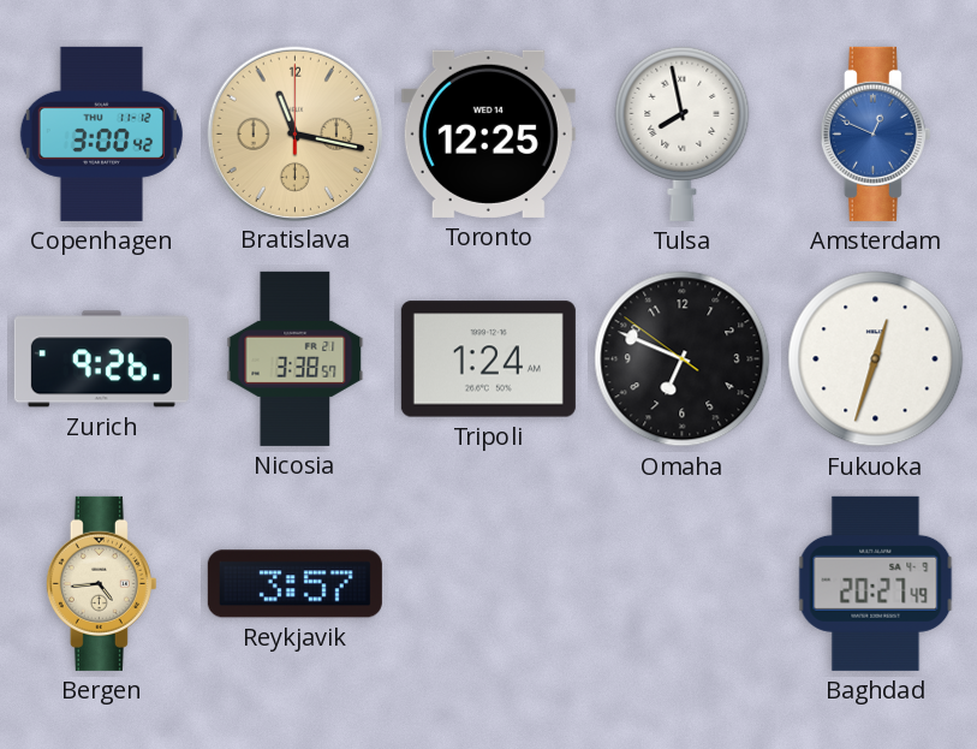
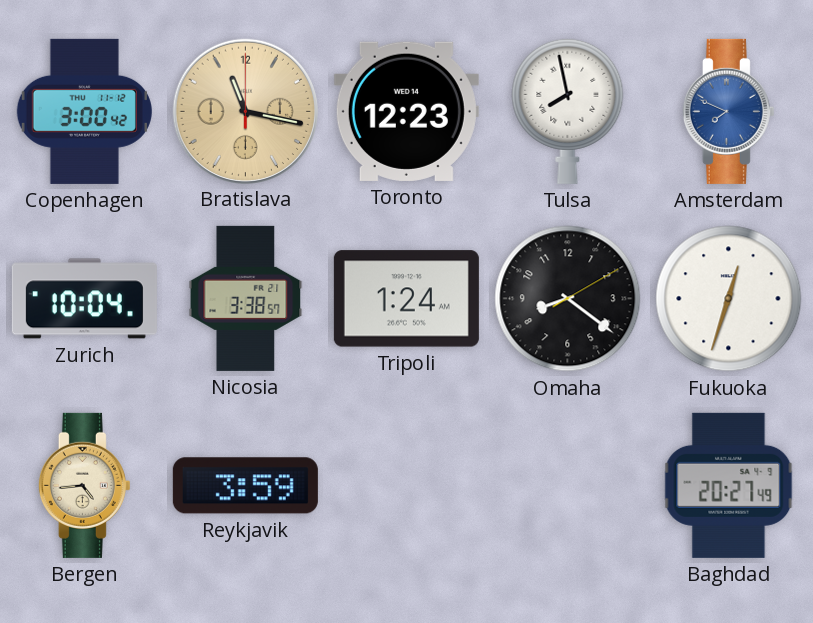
Toronto: 12:25 -> 12:23
Amsterdam: 12:49 -> 7:49
Zurich: 9:26 -> 10:04
Omaha: 6:48 -> 8:21
Reykjavik: 3:57 -> 3:59
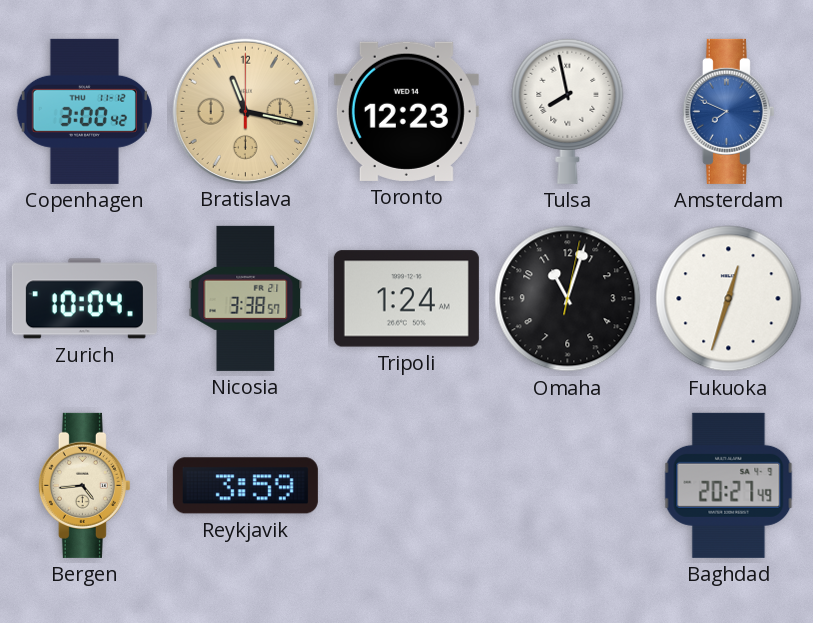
Omaha: 8:21 -> 11:03
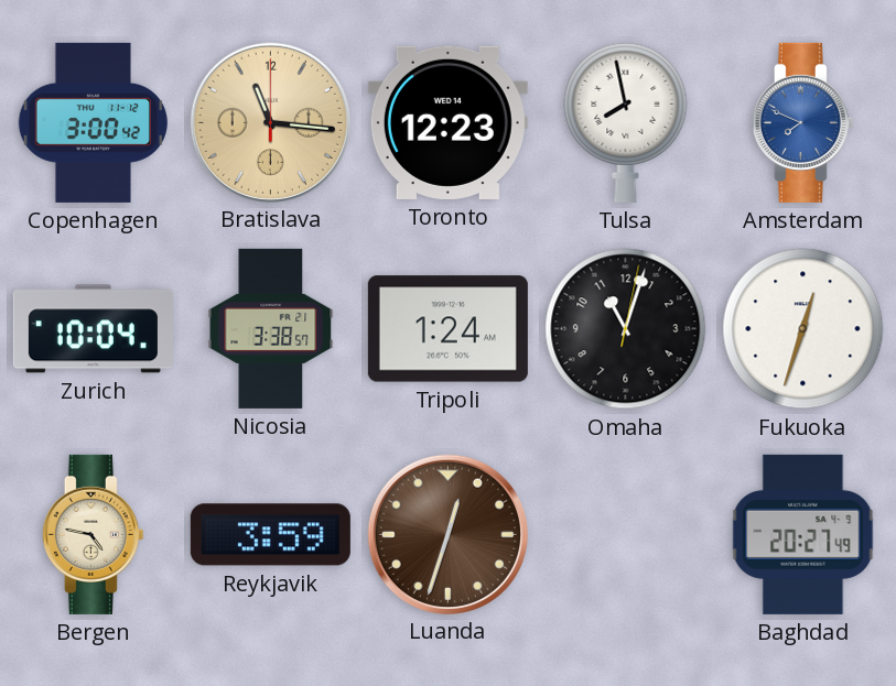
Bratislava: 11:17 -> 11:16
Bergen: 4:44 -> 4:47
Luanda: none -> 12:33
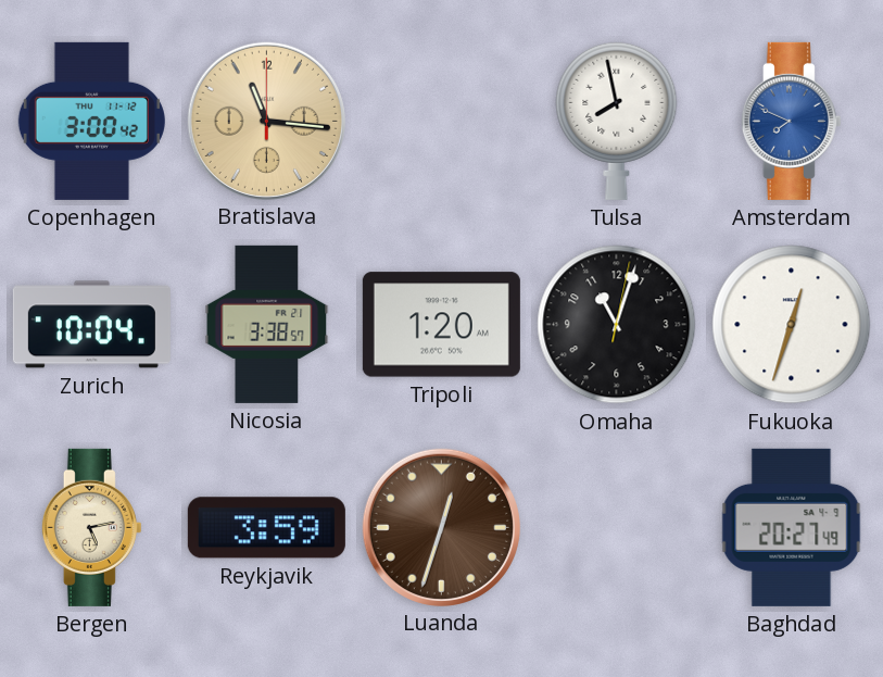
Toronto: 12:23 -> none
Tripoli: 1:24 -> 1:20
Bergen: 4:47 -> 5:13
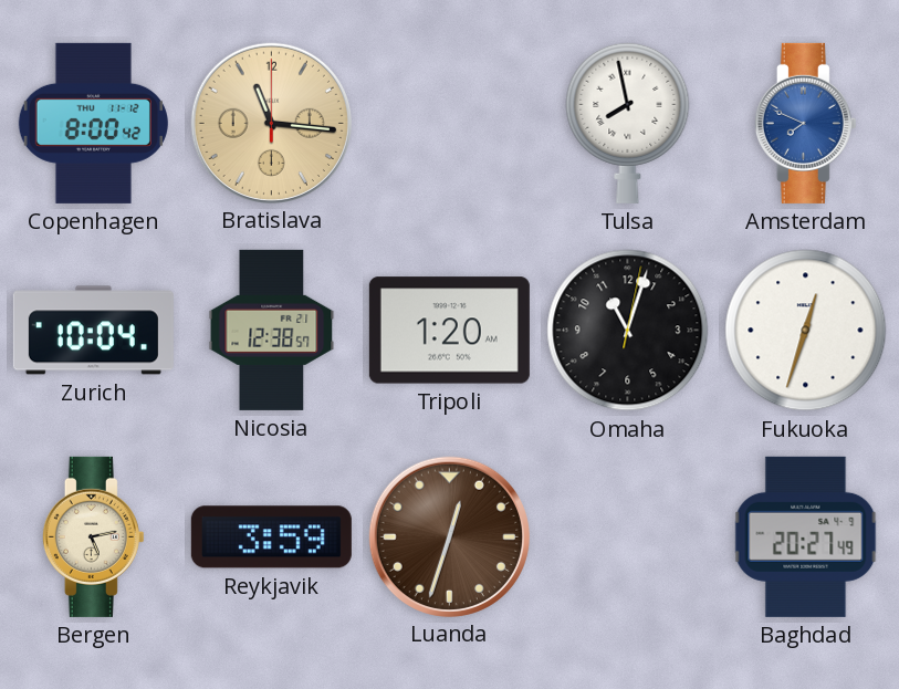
Copenhagen: 3:00 -> 8:00
Nicosia: 3:38 -> 12:38
